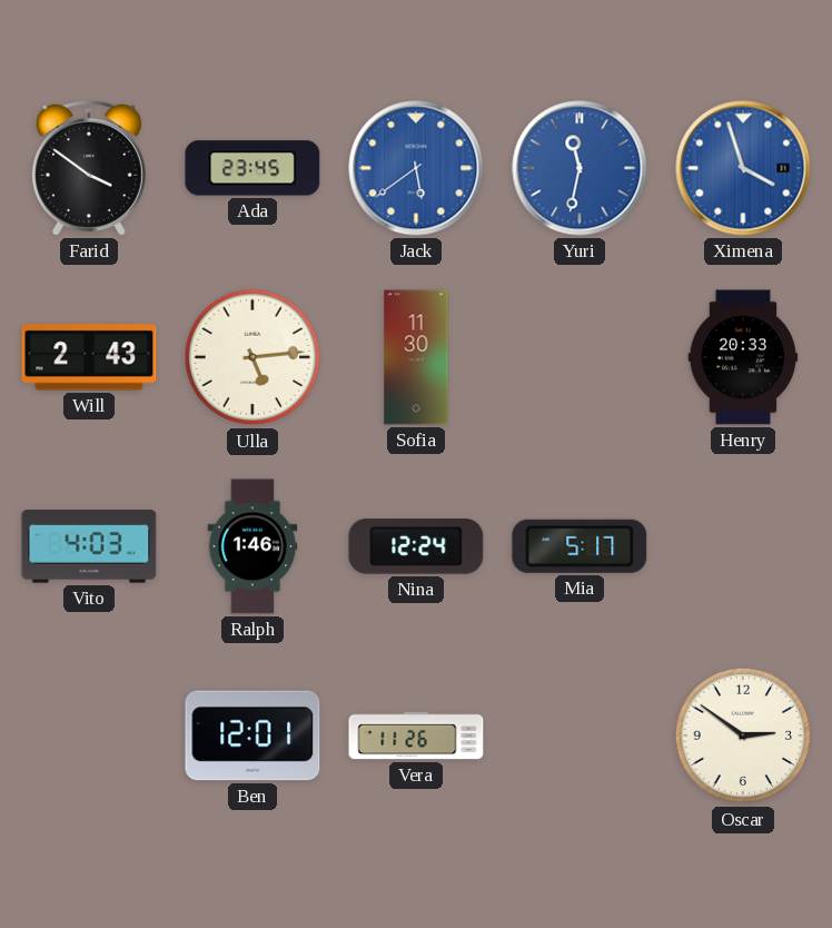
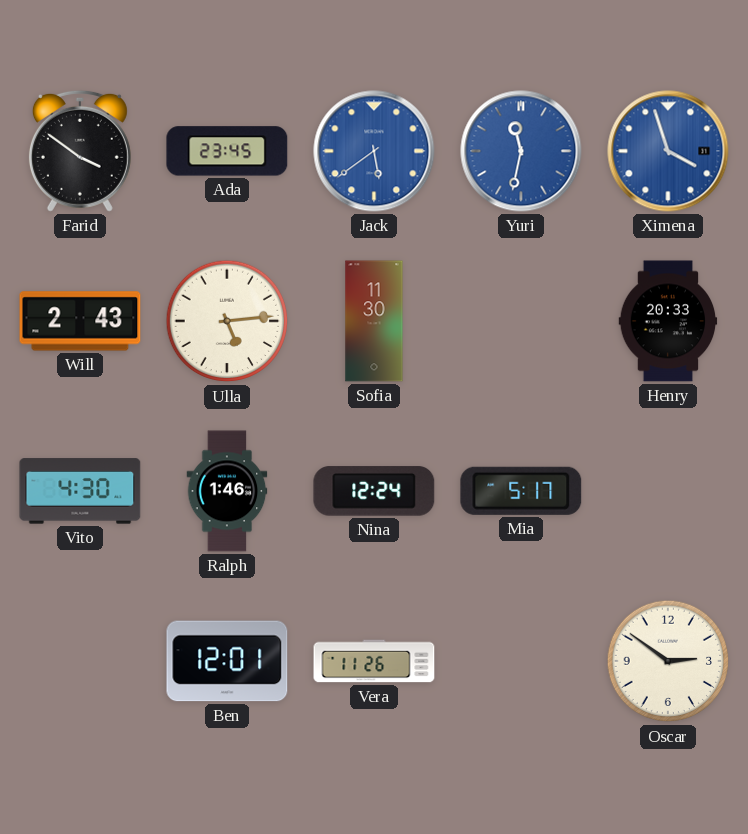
Vito: 4:03 -> 4:30
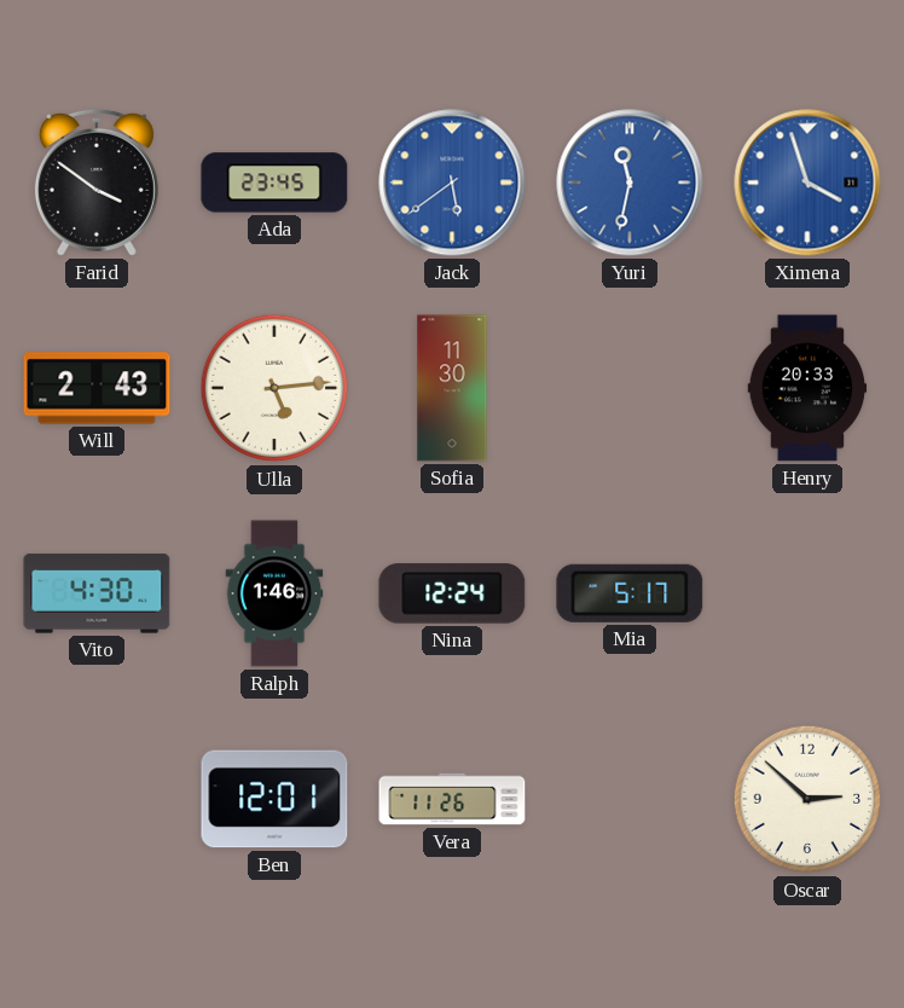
Oscar: 2:51 -> 2:52
